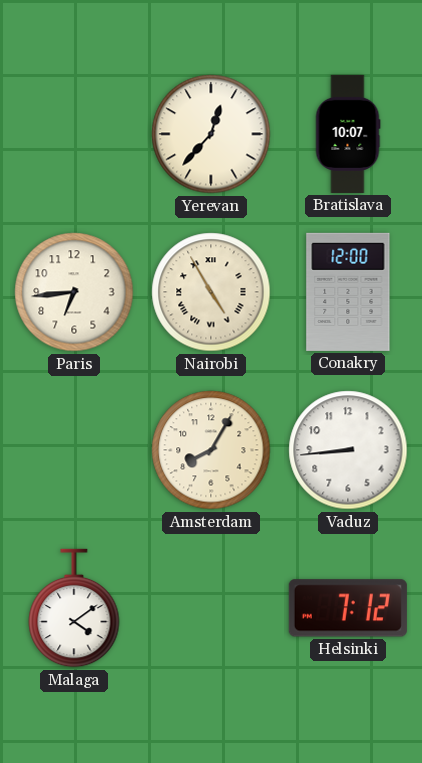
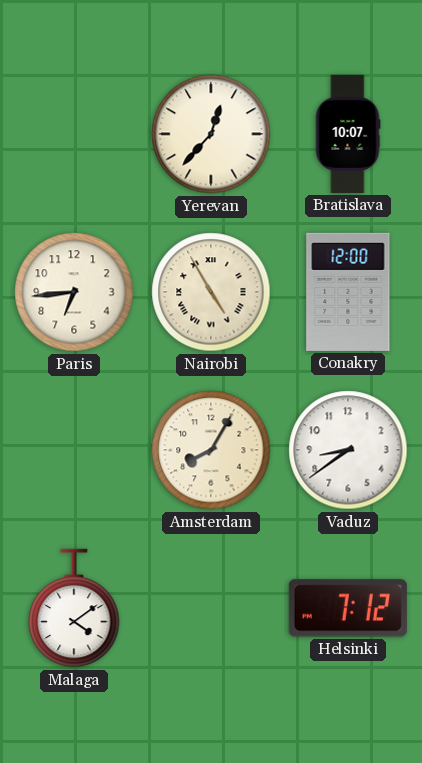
Vaduz: 8:44 -> 8:39
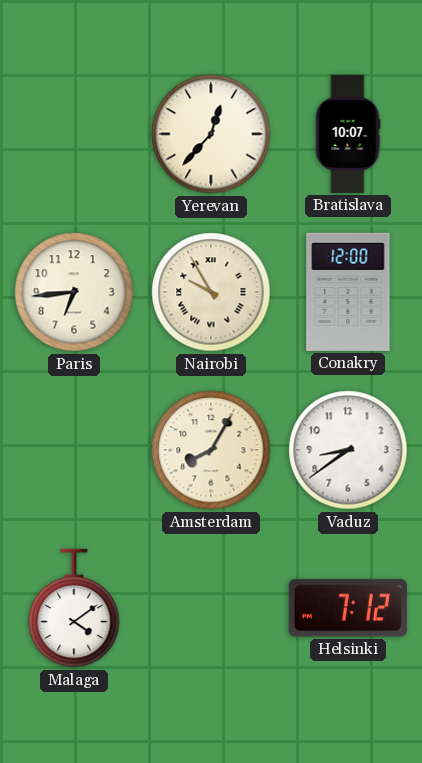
Nairobi: 4:55 -> 9:55
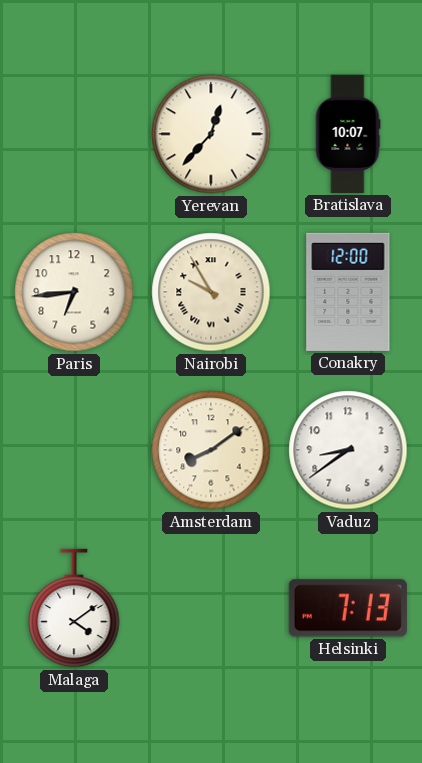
Amsterdam: 8:05 -> 8:09
Helsinki: 7:12 -> 7:13
